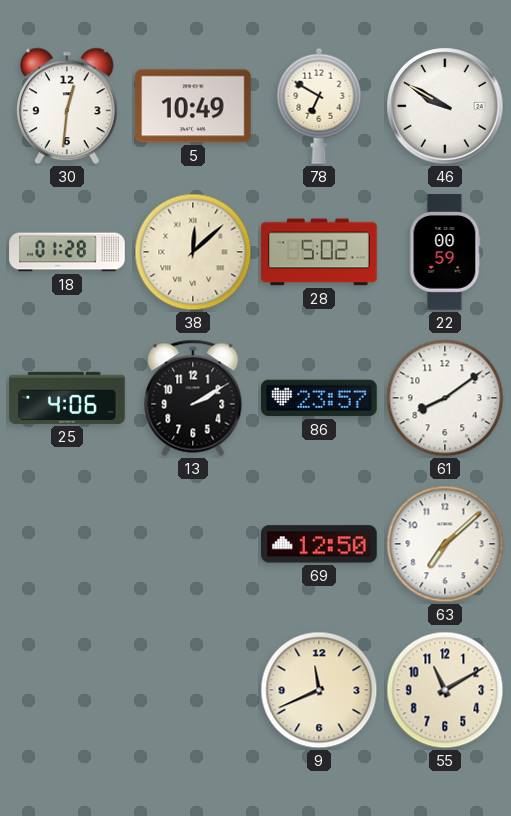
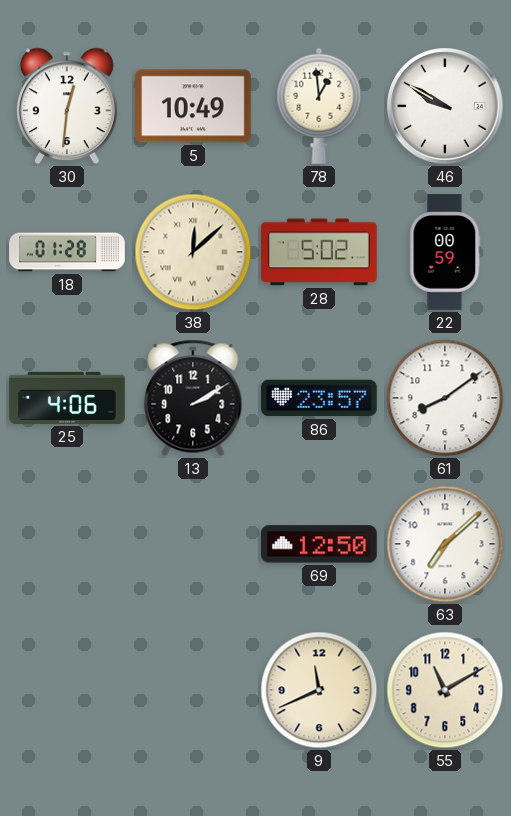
78: 6:50 -> 12:59
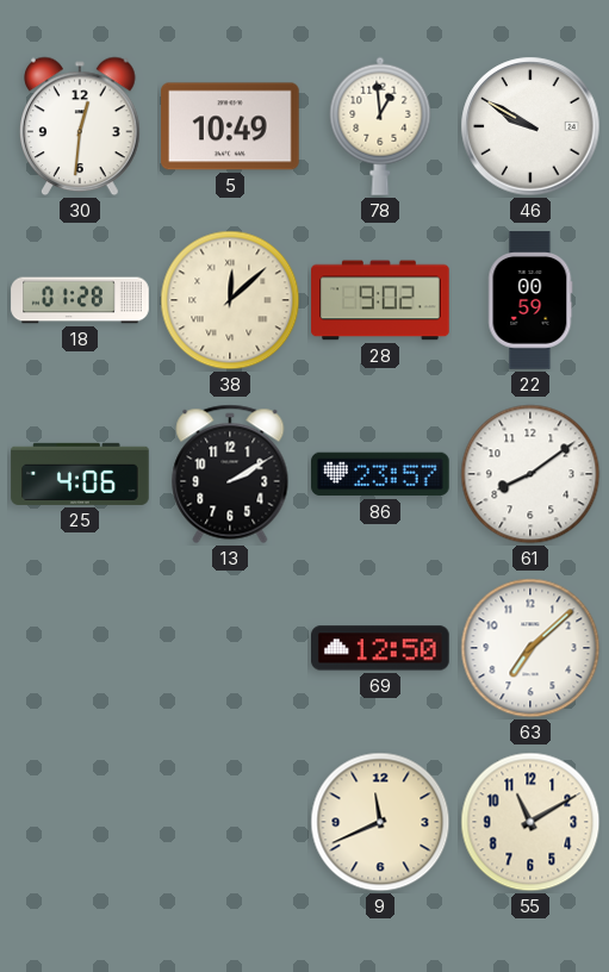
28: 5:02 -> 9:02
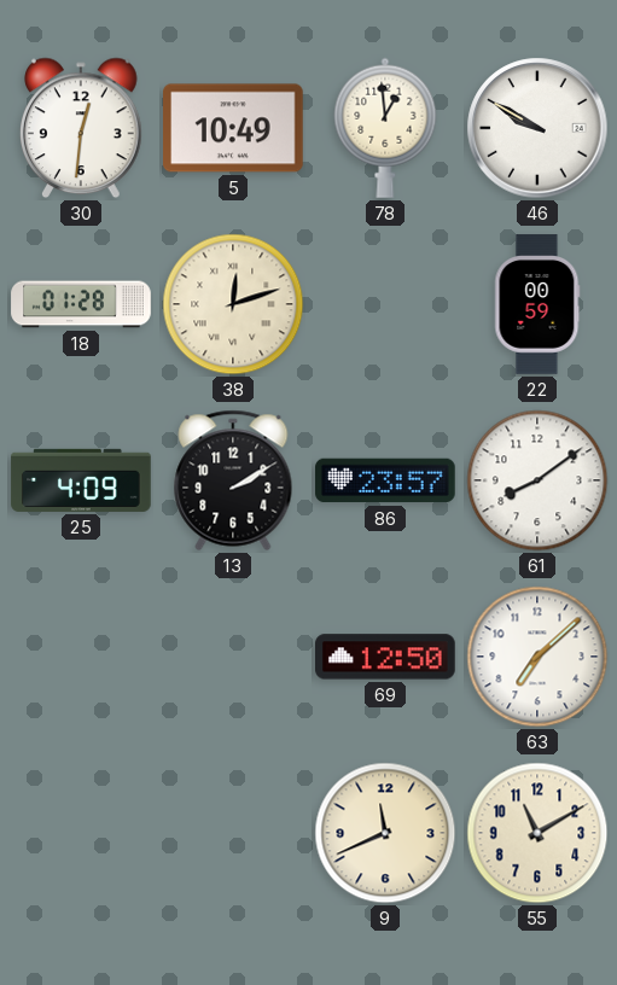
38: 12:08 -> 12:12
28: 9:02 -> none
25: 4:06 -> 4:09
